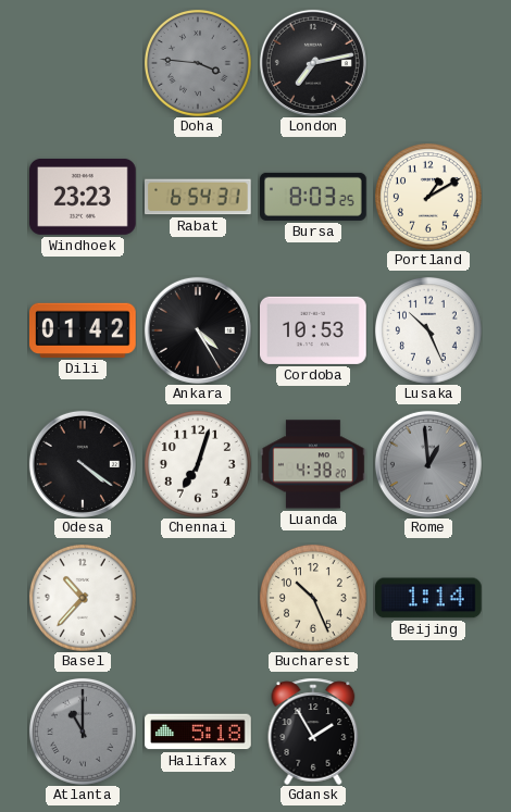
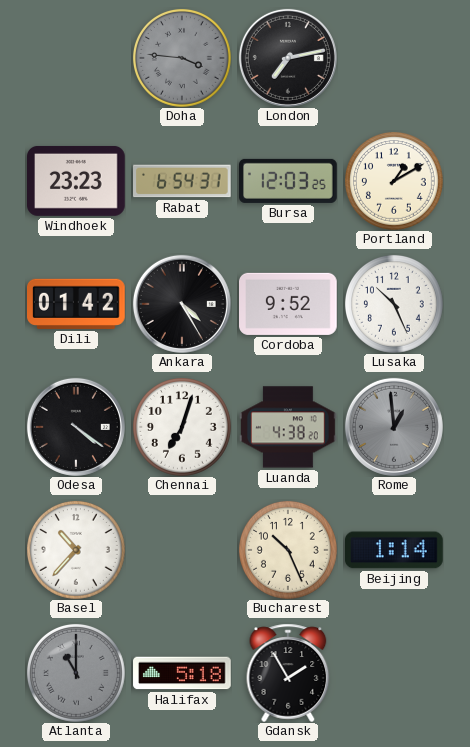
Bursa: 8:03 -> 12:03
Cordoba: 10:53 -> 9:52
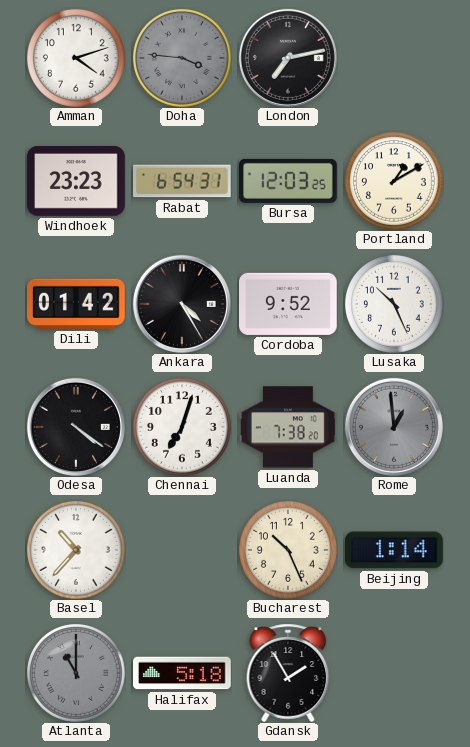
Amman: none -> 4:12
Luanda: 4:38 -> 7:38
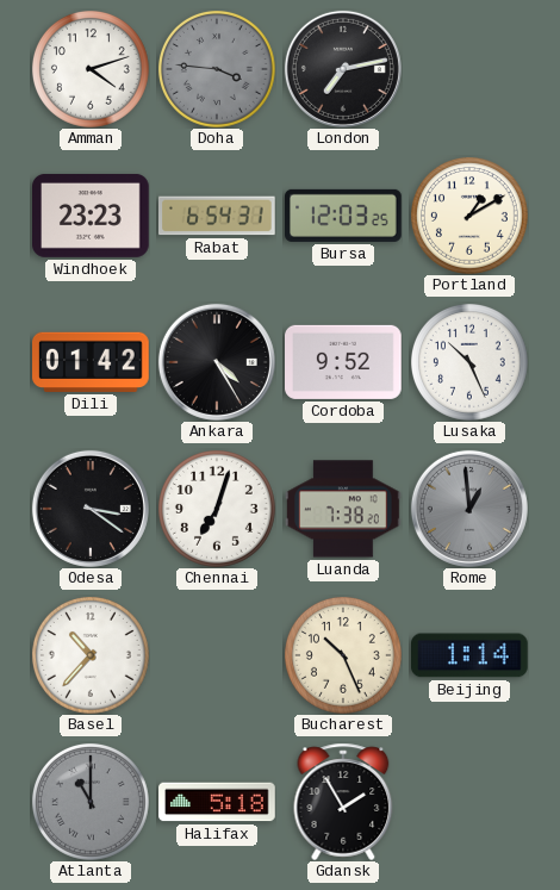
Odesa: 4:21 -> 3:21
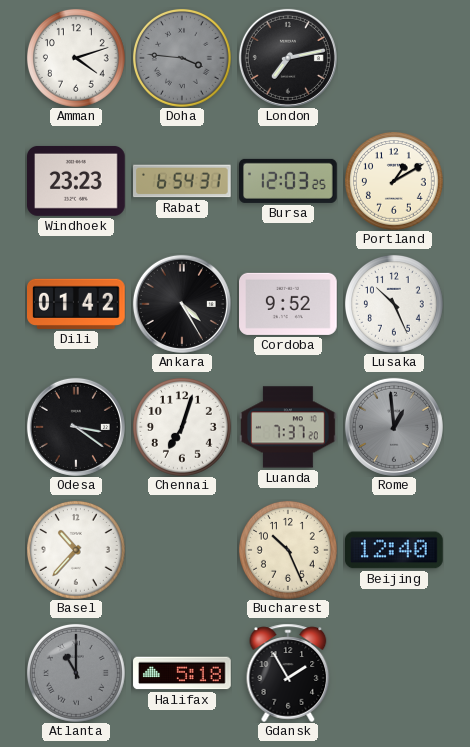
Luanda: 7:38 -> 7:37
Beijing: 1:14 -> 12:40
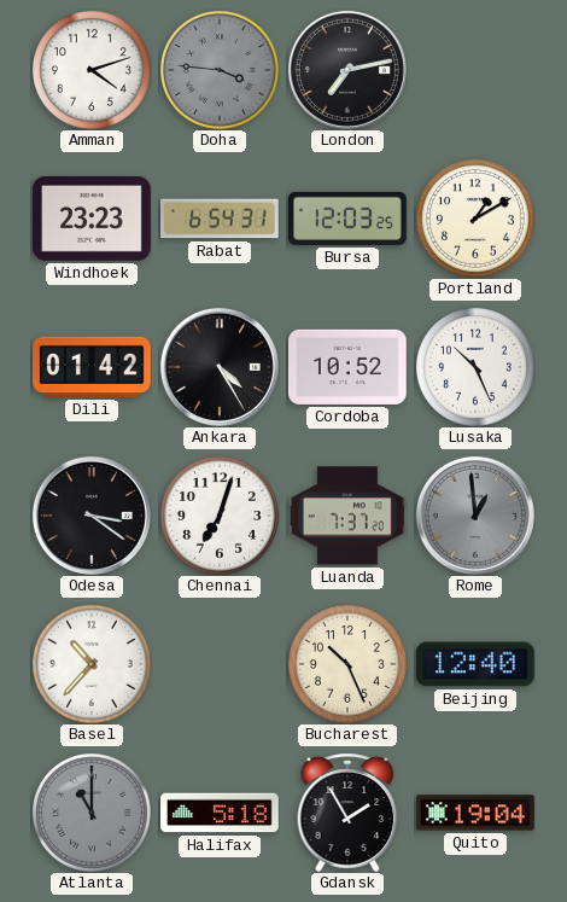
Cordoba: 9:52 -> 10:52
Quito: none -> 19:04
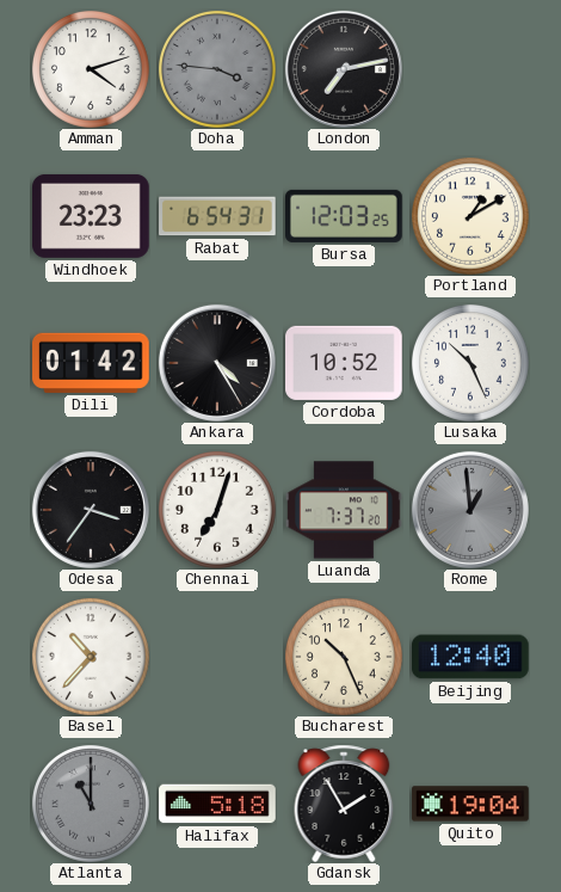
Odesa: 3:21 -> 3:36
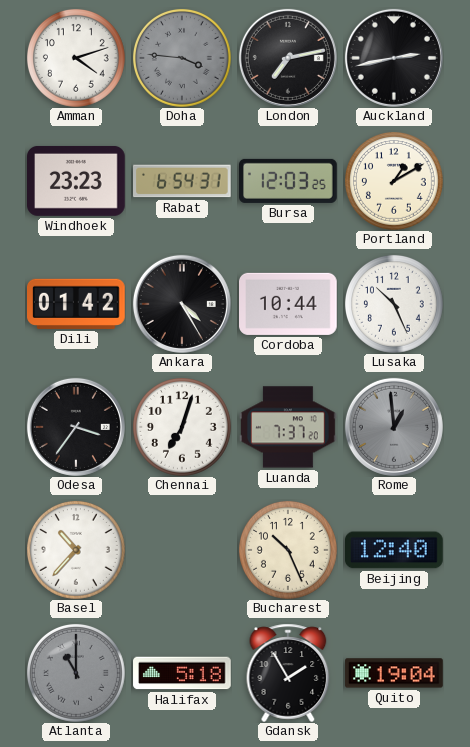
Auckland: none -> 2:43
Cordoba: 10:52 -> 10:44
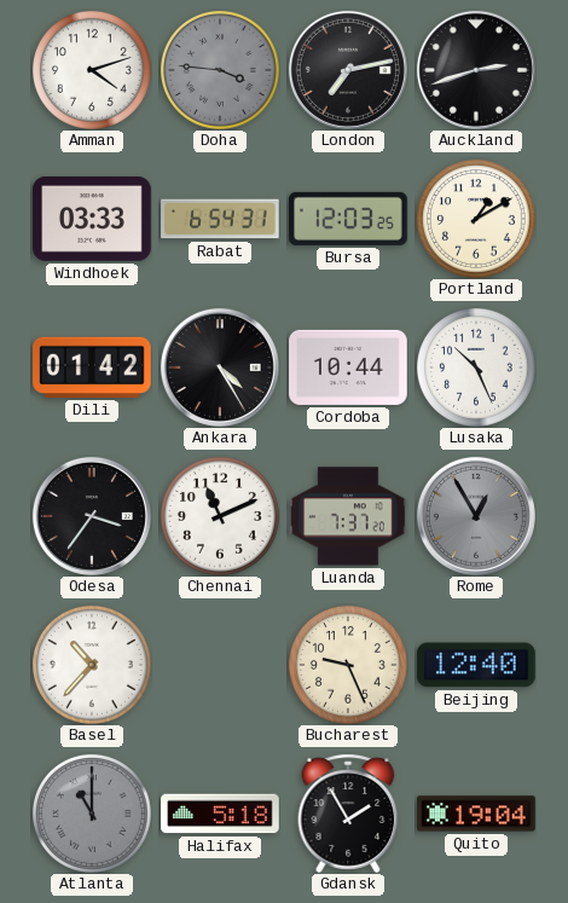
Auckland: 2:43 -> 2:42
Windhoek: 23:23 -> 03:33
Chennai: 7:03 -> 11:11
Rome: 12:59 -> 12:55
Bucharest: 10:26 -> 9:26
